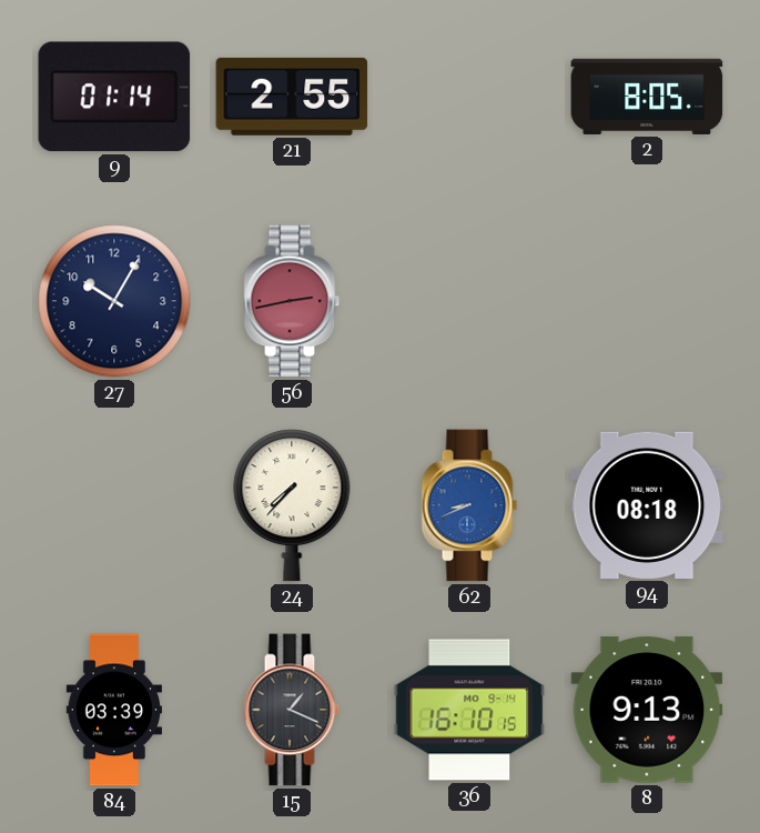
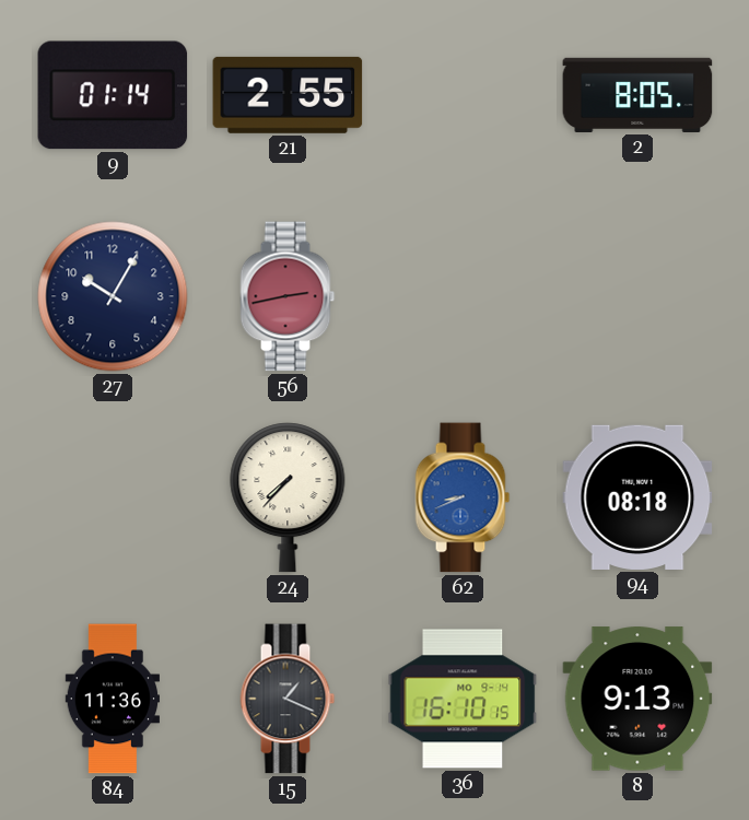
84: 03:39 -> 11:36
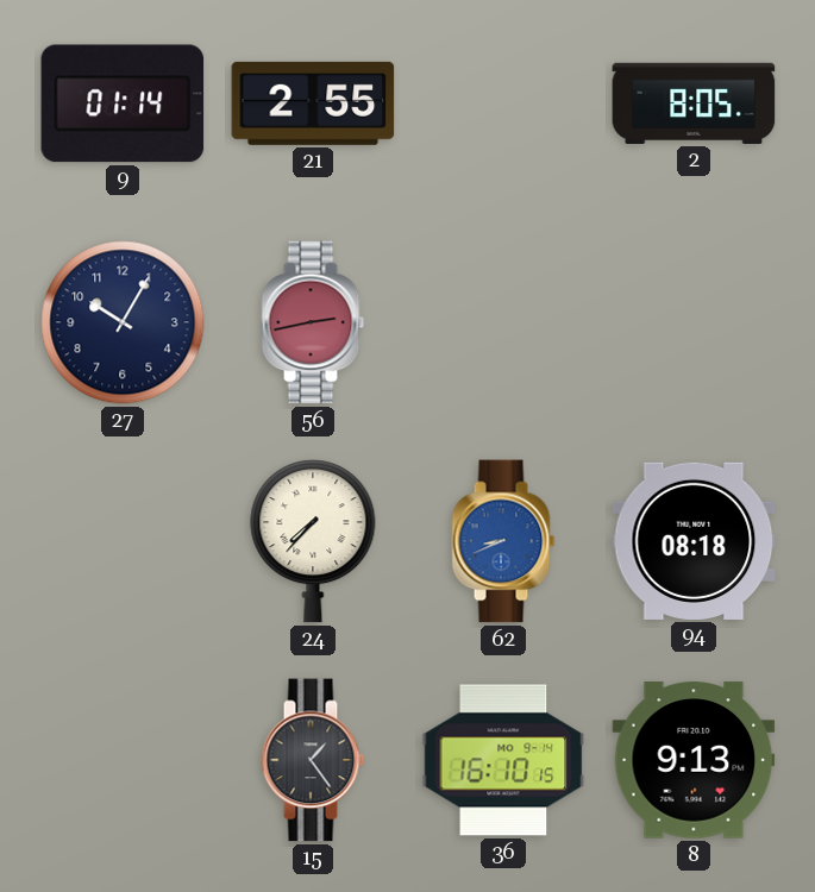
84: 11:36 -> none
15: 1:19 -> 1:24
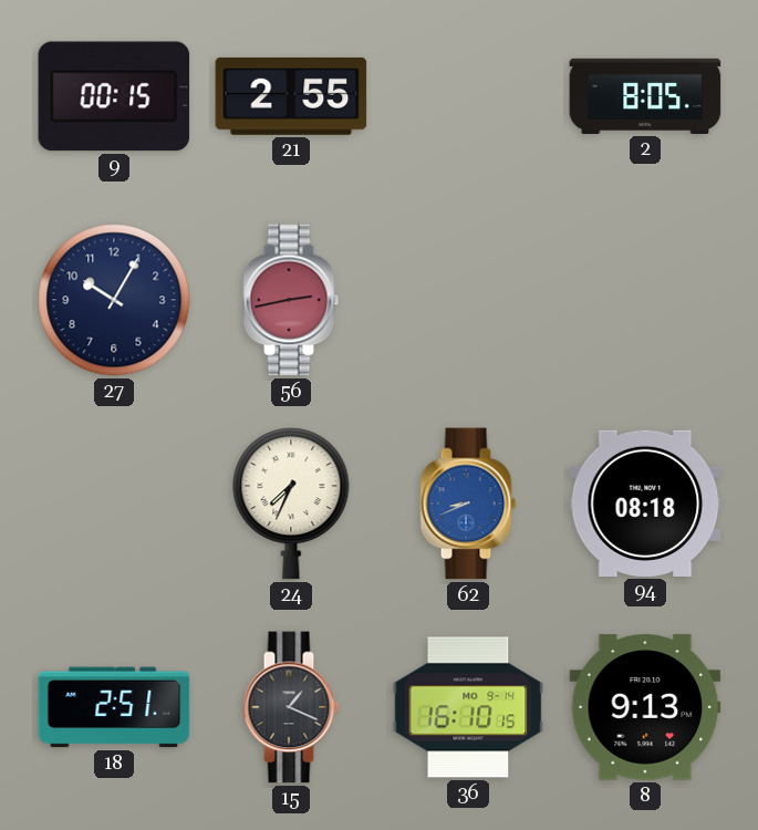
9: 01:14 -> 00:15
24: 7:37 -> 7:34
18: none -> 2:51
15: 1:24 -> 1:19
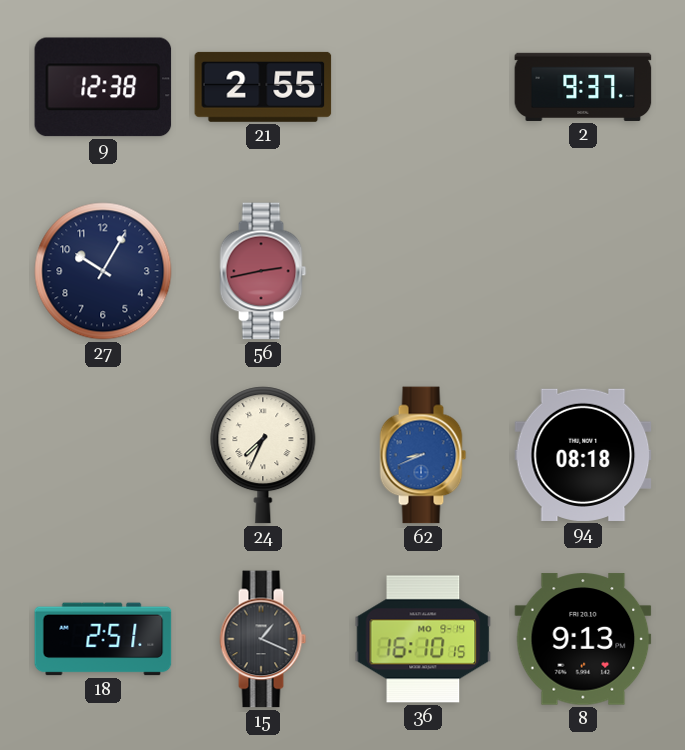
9: 00:15 -> 12:38
2: 8:05 -> 9:37
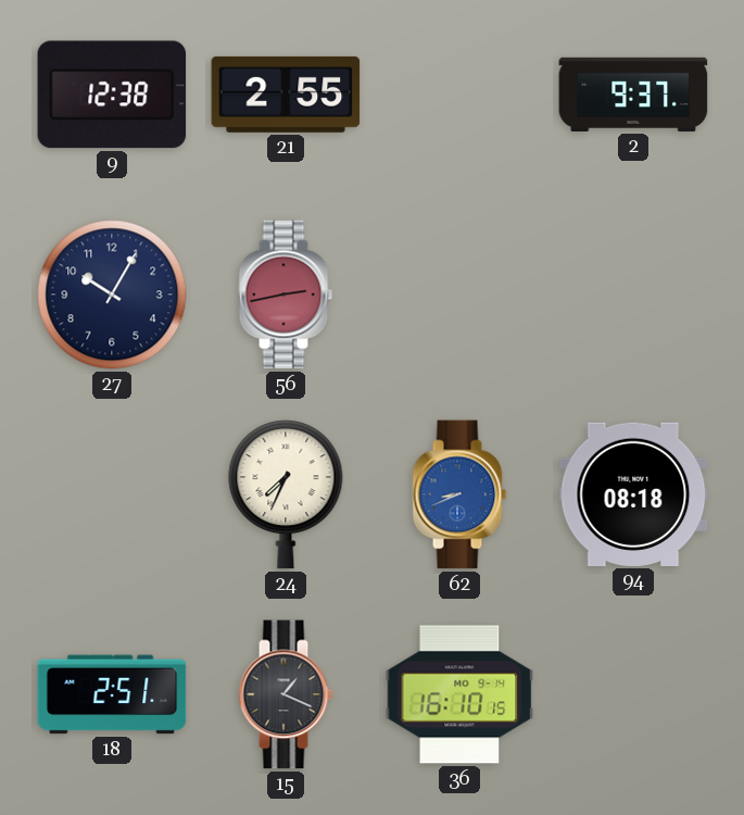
8: 9:13 -> none
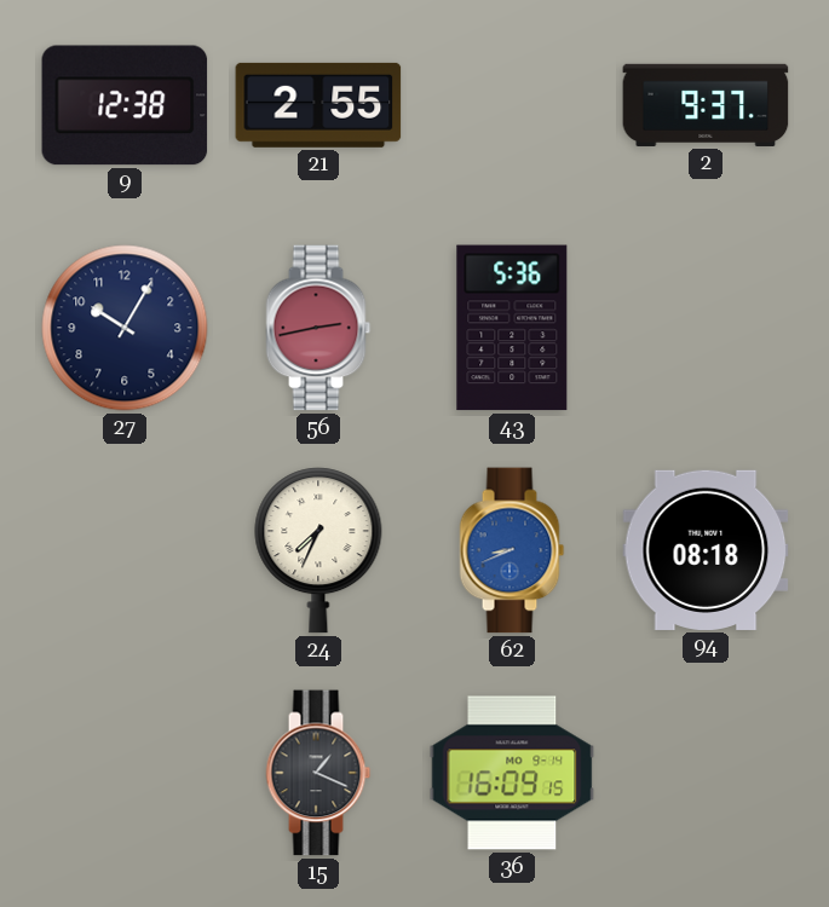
43: none -> 5:36
18: 2:51 -> none
36: 16:10 -> 16:09
